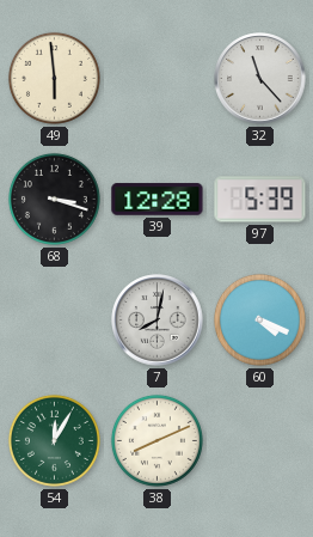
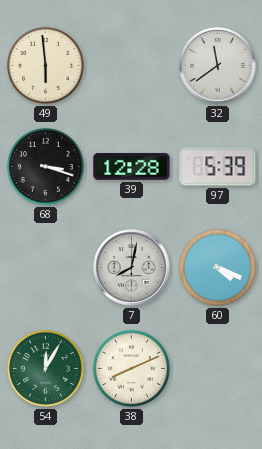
32: 11:23 -> 11:39
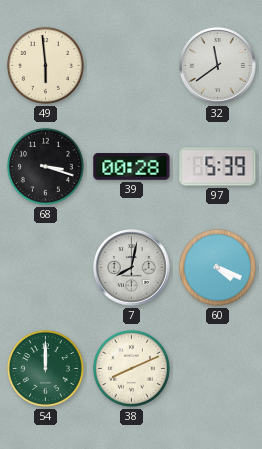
39: 12:28 -> 00:28
54: 12:05 -> 12:00
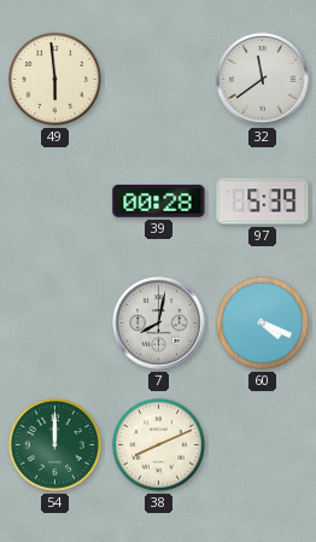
68: 3:18 -> none
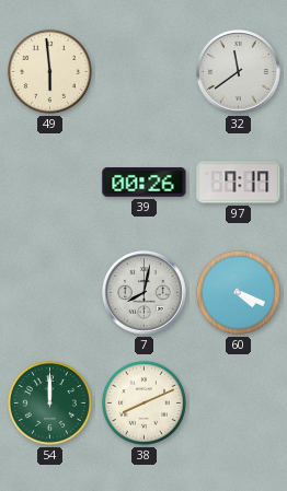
39: 00:28 -> 00:26
97: 5:39 -> 7:17
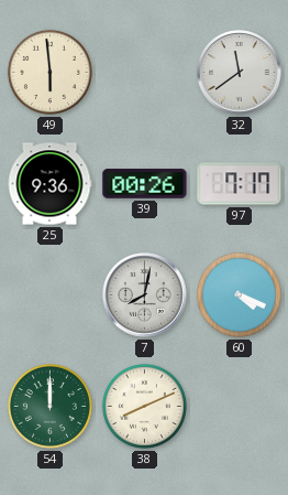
25: none -> 9:36
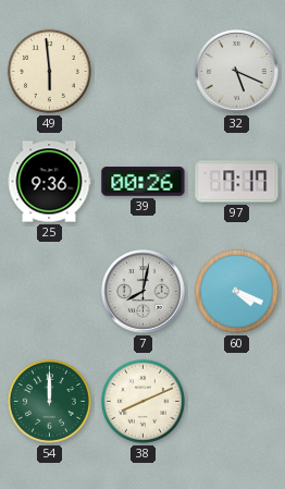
32: 11:39 -> 5:19
